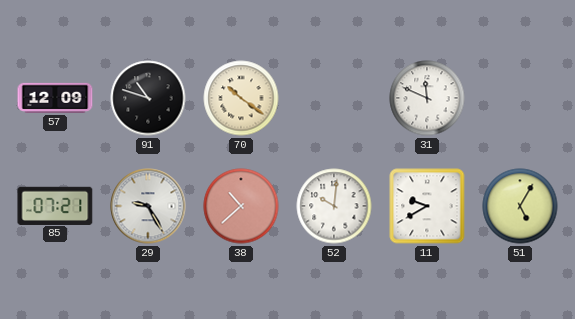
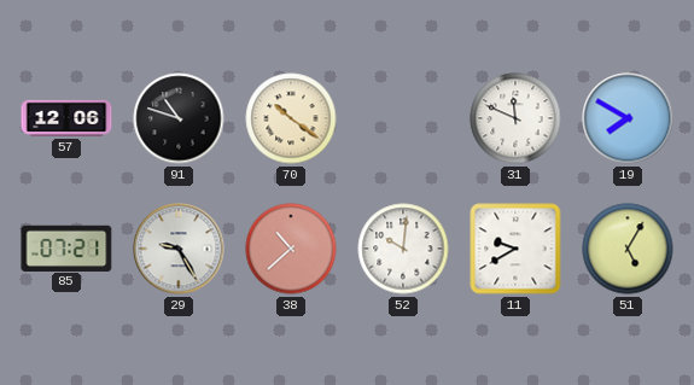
57: 12:09 -> 12:06
19: none -> 7:50
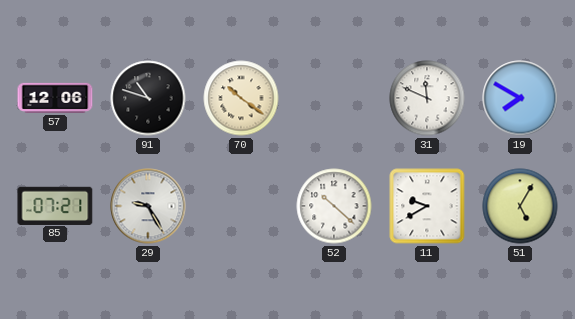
38: 10:38 -> none
52: 10:01 -> 10:22
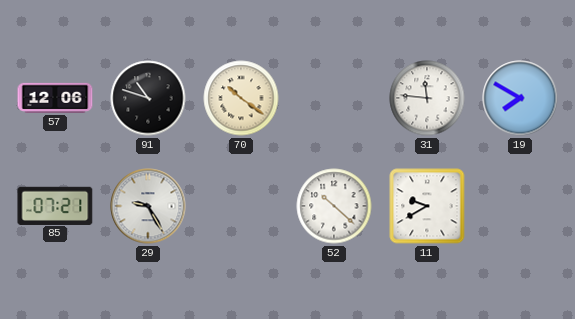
31: 11:49 -> 11:46
51: 5:05 -> none
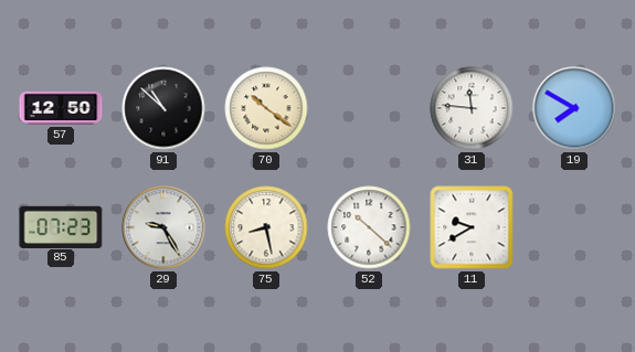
57: 12:06 -> 12:50
91: 10:48 -> 10:52
85: 07:21 -> 07:23
75: none -> 8:28
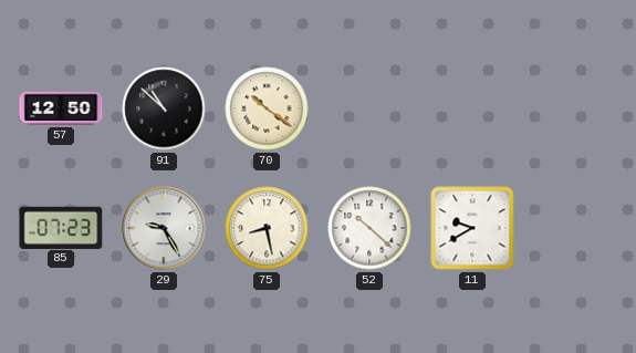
31: 11:46 -> none
19: 7:50 -> none
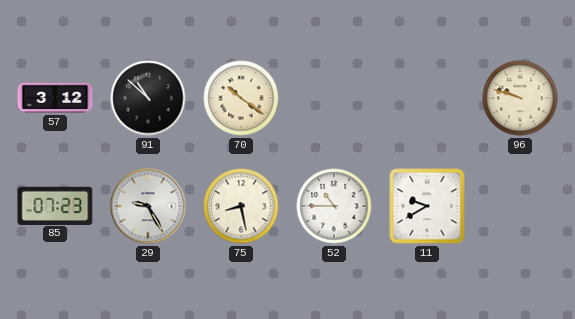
57: 12:50 -> 3:12
96: none -> 9:48
52: 10:22 -> 10:45
